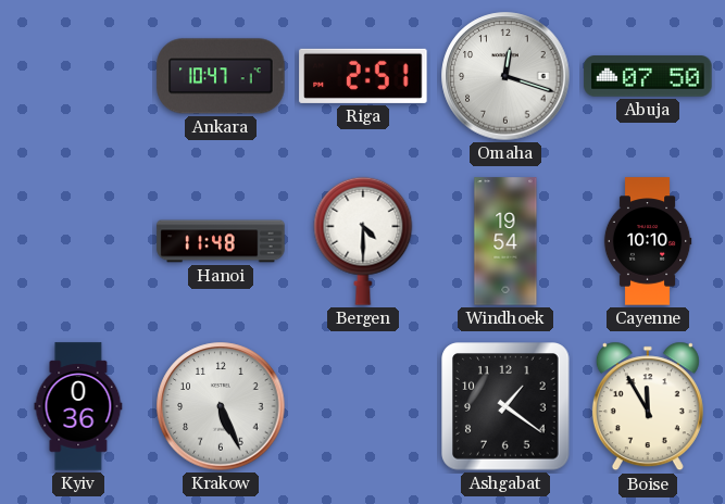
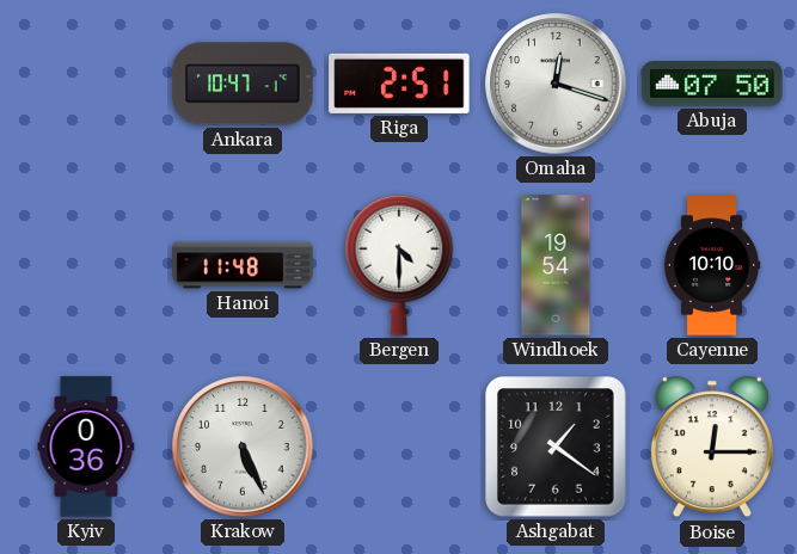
Boise: 11:55 -> 12:15
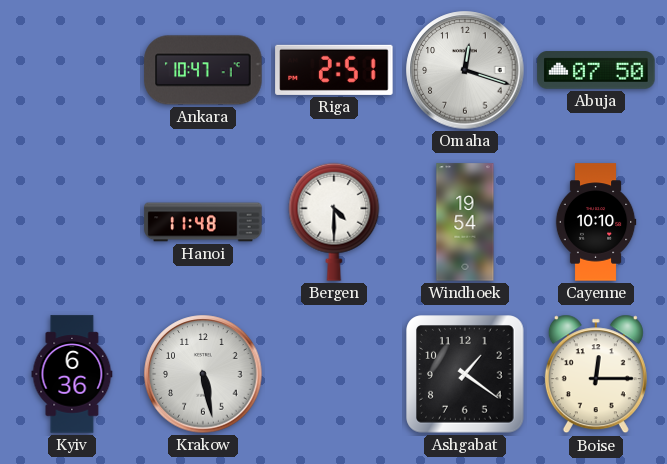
Kyiv: 0:36 -> 6:36
Krakow: 5:26 -> 5:28
